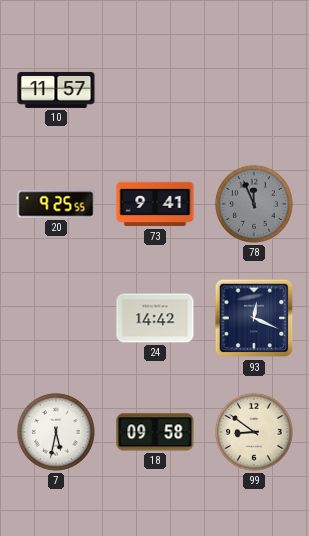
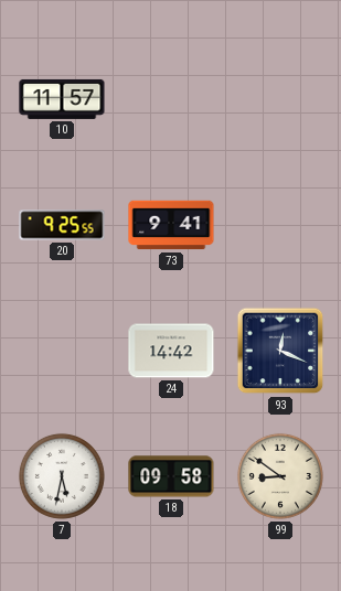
78: 11:56 -> none
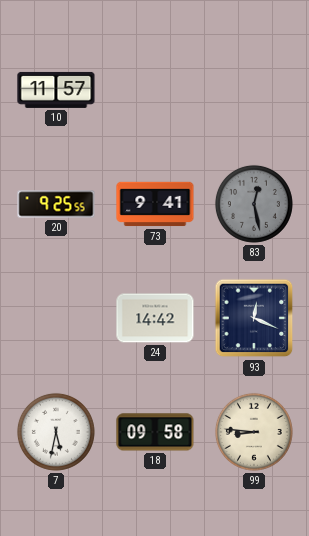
83: none -> 12:28
99: 8:51 -> 8:46
